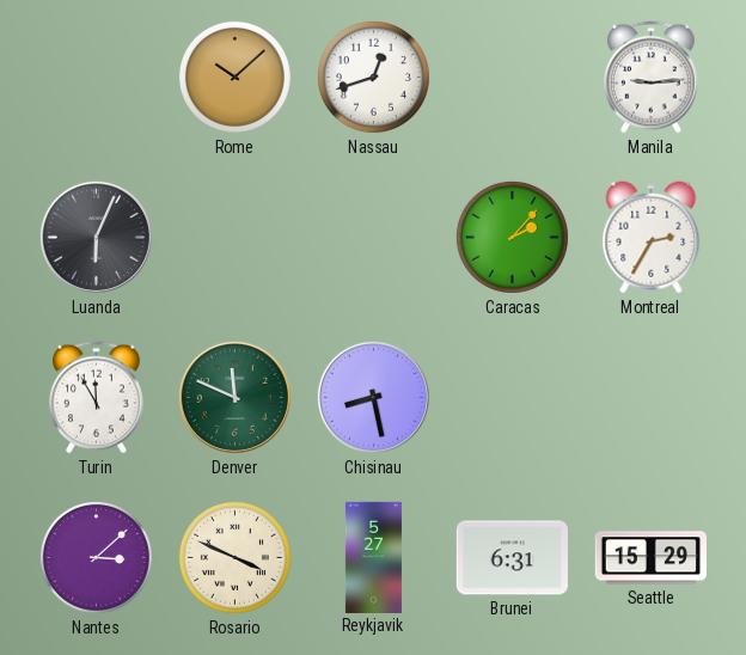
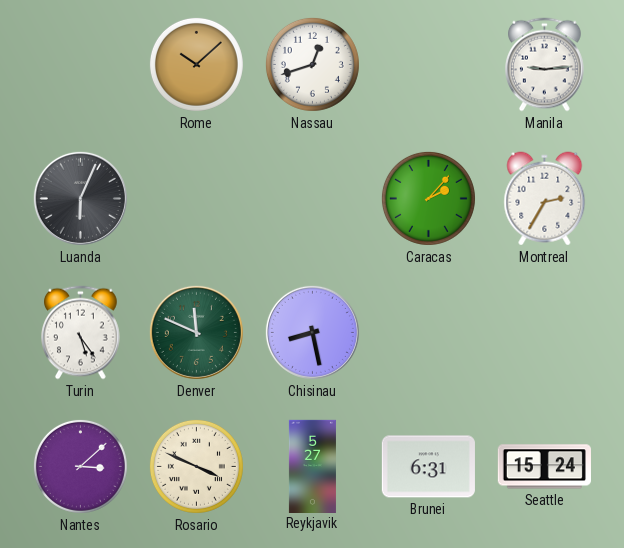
Turin: 11:55 -> 5:24
Seattle: 15:29 -> 15:24
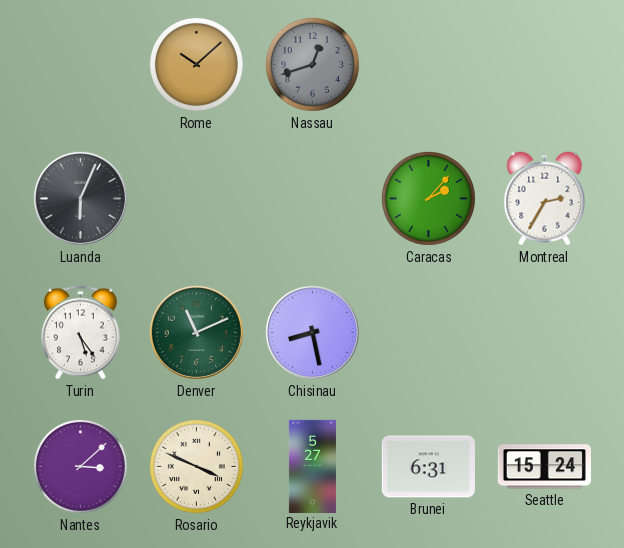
Nassau dial: white -> grey
Manila: 9:14 -> none
Denver: 11:49 -> 11:11
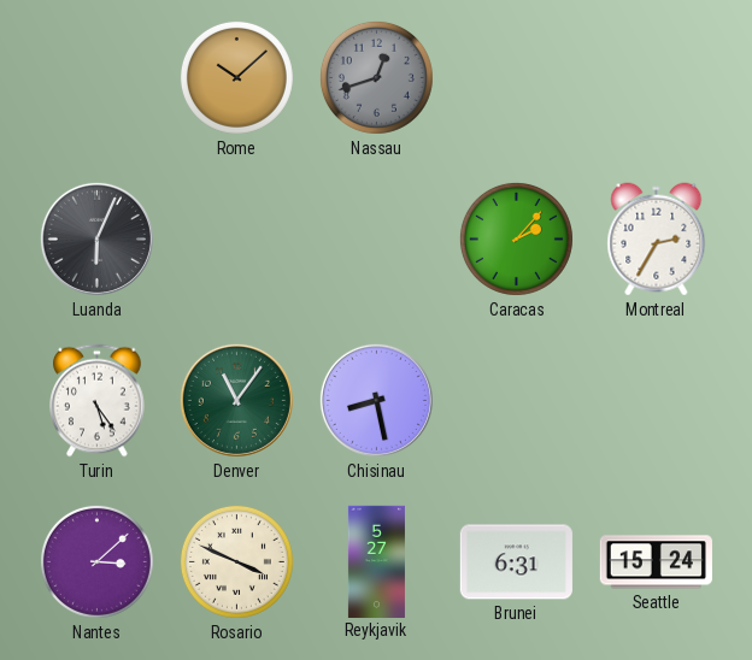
Denver: 11:11 -> 11:06
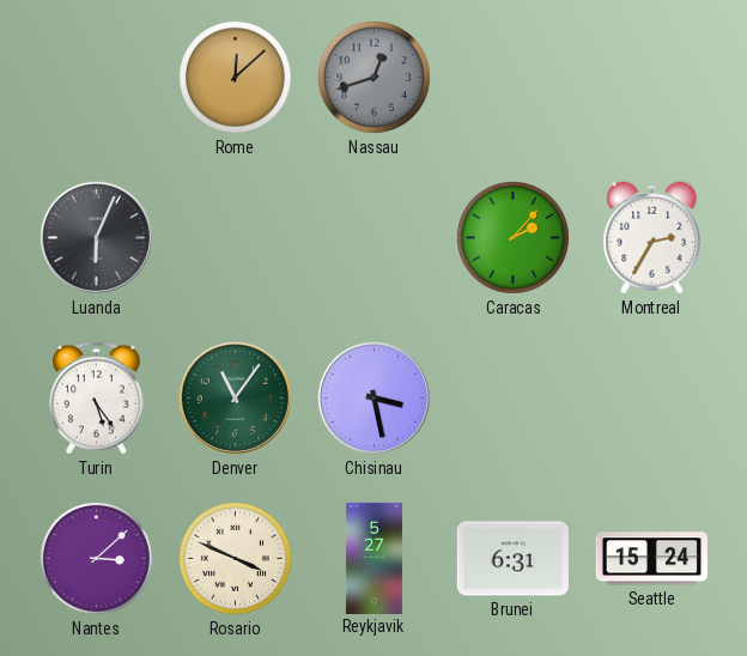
Rome: 10:08 -> 12:08
Chisinau: 8:28 -> 3:28
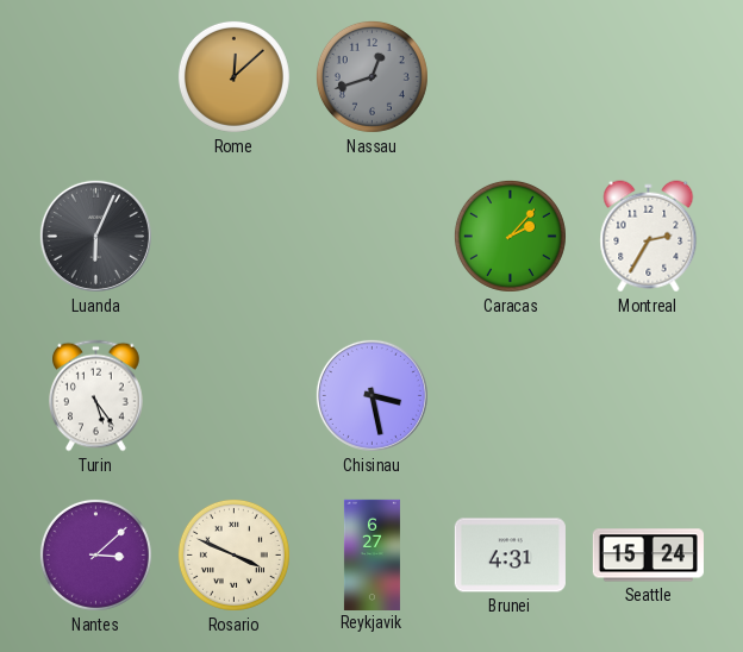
Denver: 11:06 -> none
Reykjavik: 5:27 -> 6:27
Brunei: 6:31 -> 4:31
